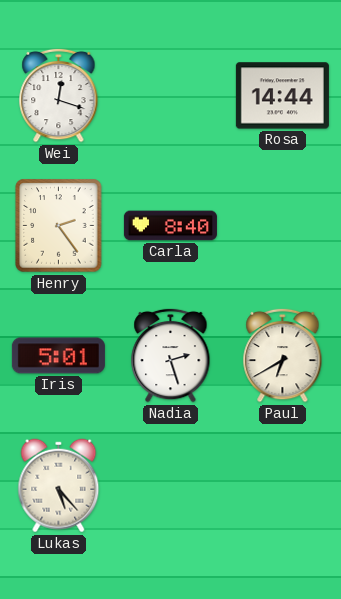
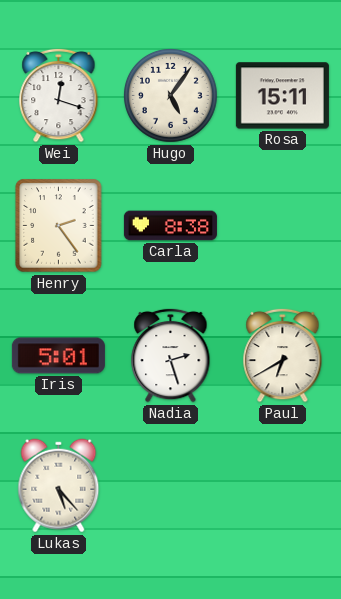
Hugo: none -> 5:06
Rosa: 14:44 -> 15:11
Carla: 8:40 -> 8:38
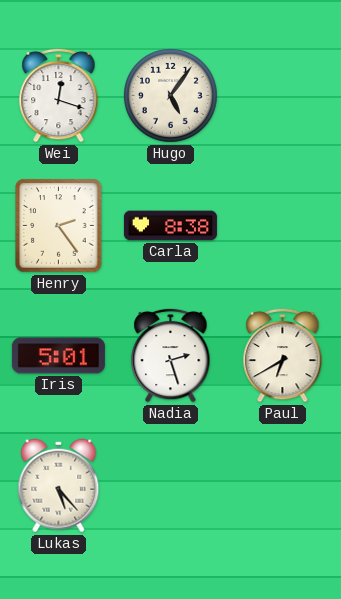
Rosa: 15:11 -> none
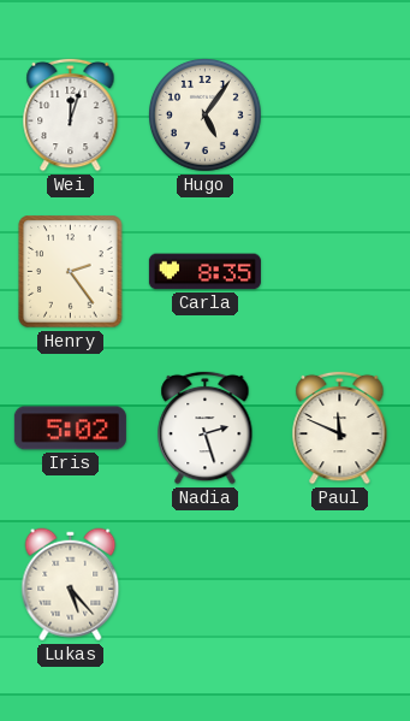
Wei: 12:18 -> 12:03
Carla: 8:38 -> 8:35
Iris: 5:01 -> 5:02
Paul: 6:40 -> 11:49
